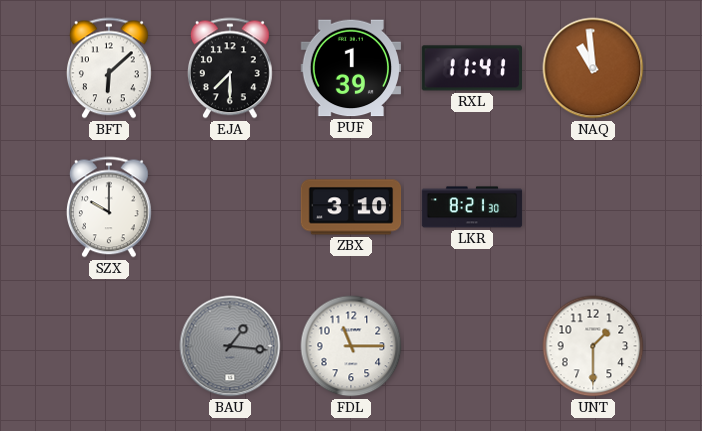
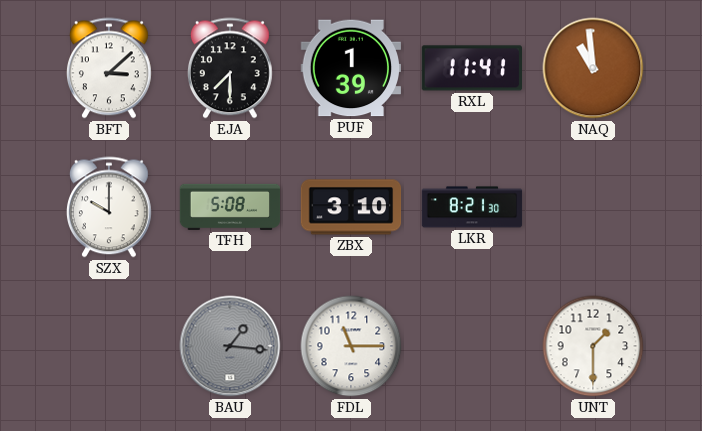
BFT: 6:08 -> 3:08
TFH: none -> 5:08
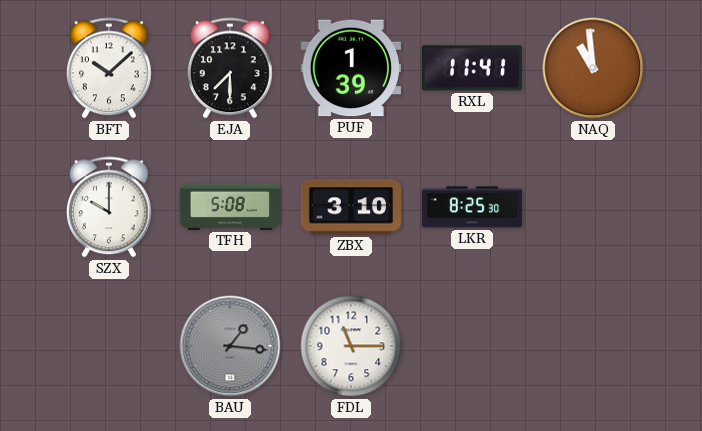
BFT: 3:08 -> 10:08
LKR: 8:21 -> 8:25
UNT: 1:30 -> none
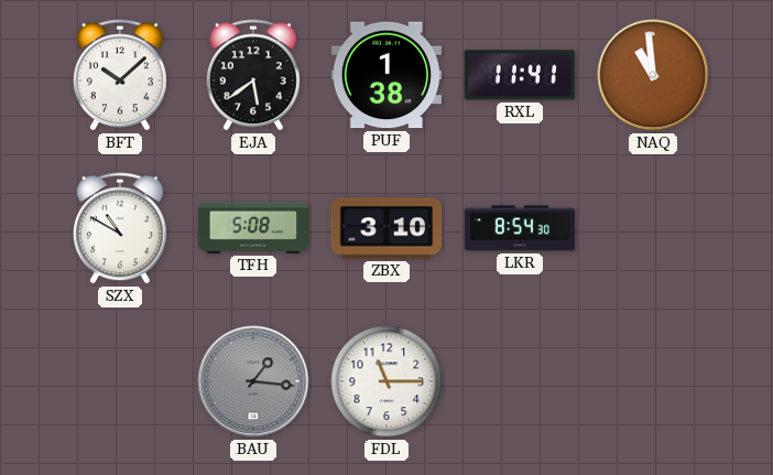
EJA: 7:30 -> 5:39
PUF: 1:39 -> 1:38
SZX: 10:00 -> 10:50
LKR: 8:25 -> 8:54
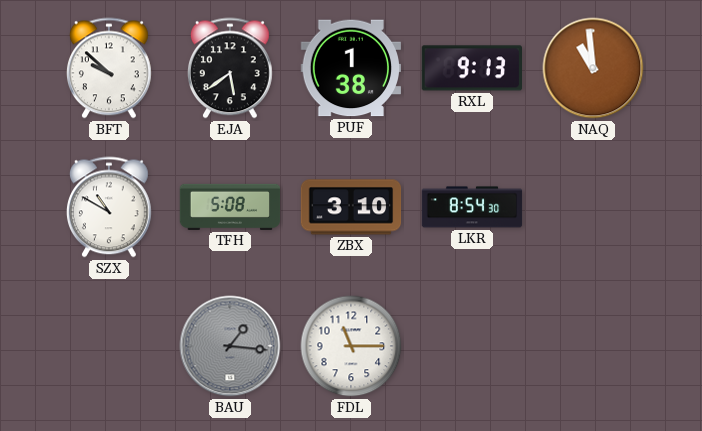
BFT: 10:08 -> 9:52
RXL: 11:41 -> 9:13
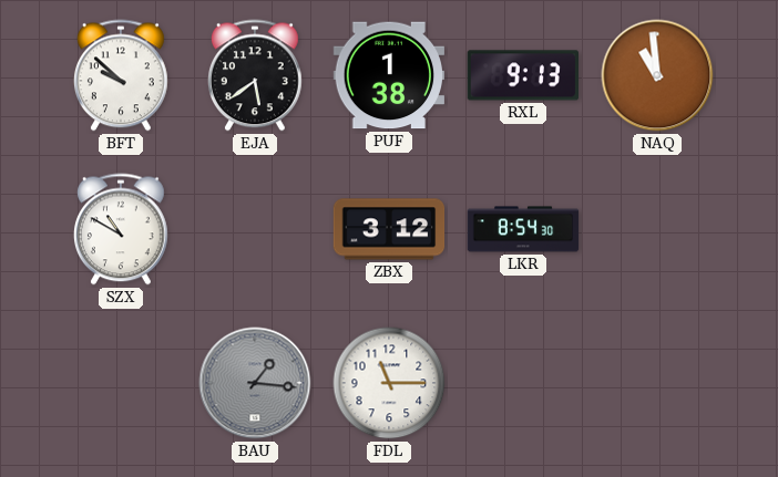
TFH: 5:08 -> none
ZBX: 3:10 -> 3:12
